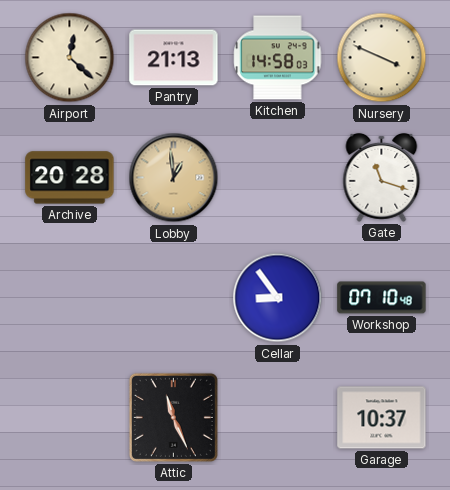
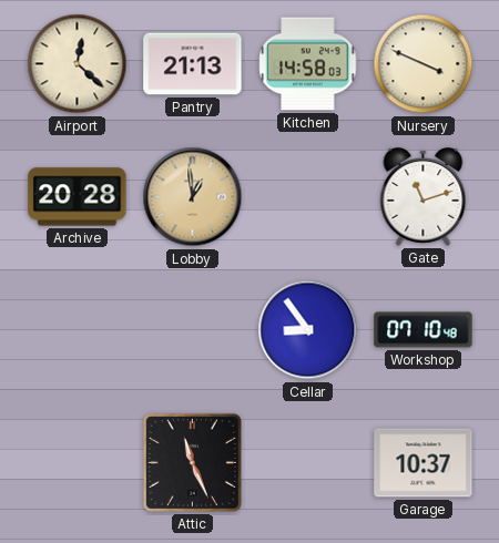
Gate: 11:18 -> 11:12
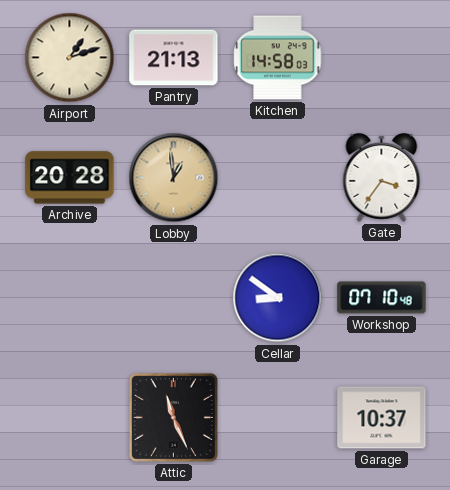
Airport: 12:22 -> 1:12
Nursery: 3:49 -> none
Gate: 11:12 -> 3:36
Cellar: 8:54 -> 8:51
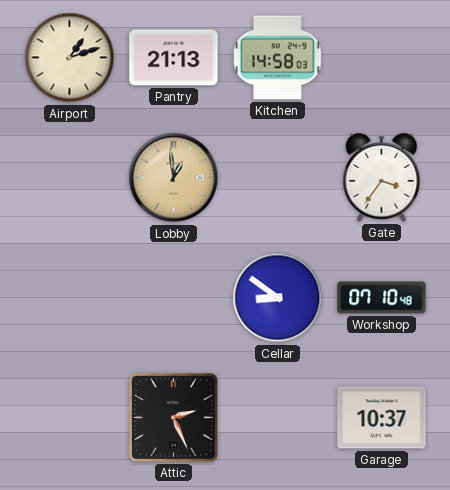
Archive: 20:28 -> none
Attic: 11:26 -> 2:26
